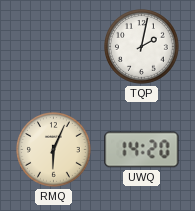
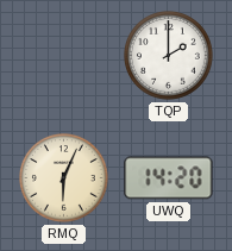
TQP: 2:02 -> 2:00
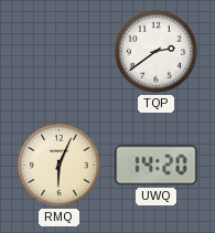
TQP: 2:00 -> 2:39
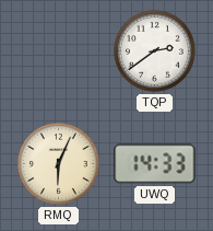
UWQ: 14:20 -> 14:33
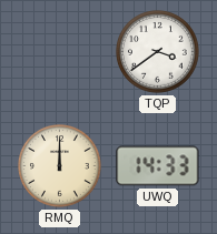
TQP: 2:39 -> 3:39
RMQ: 6:04 -> 12:00
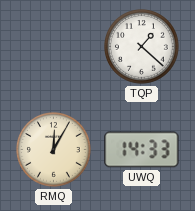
TQP: 3:39 -> 1:22
RMQ: 12:00 -> 12:05
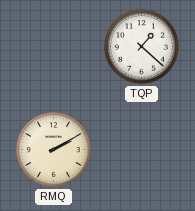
RMQ: 12:05 -> 2:10
UWQ: 14:33 -> none
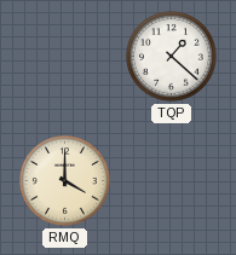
RMQ: 2:10 -> 4:00
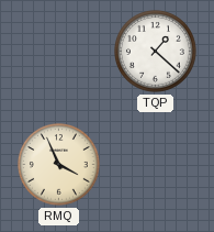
RMQ: 4:00 -> 3:56
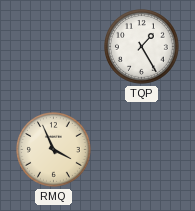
TQP: 1:22 -> 1:25
